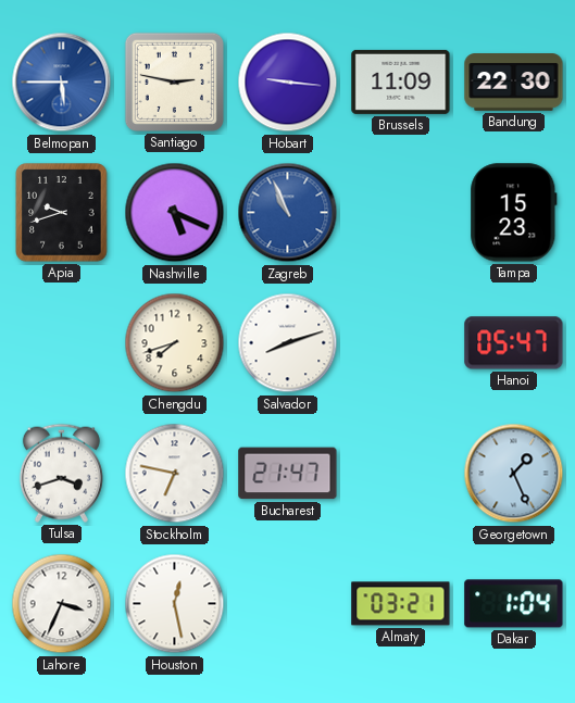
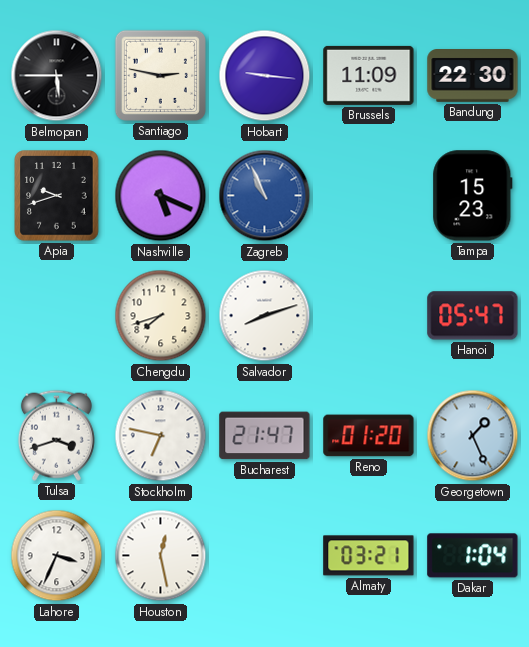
Belmopan dial: blue -> black
Reno: none -> 01:20
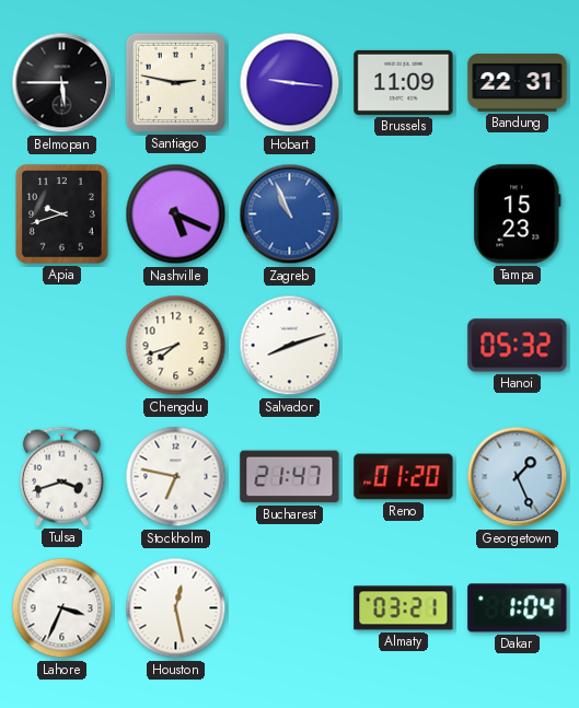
Bandung: 22:30 -> 22:31
Hanoi: 05:47 -> 05:32
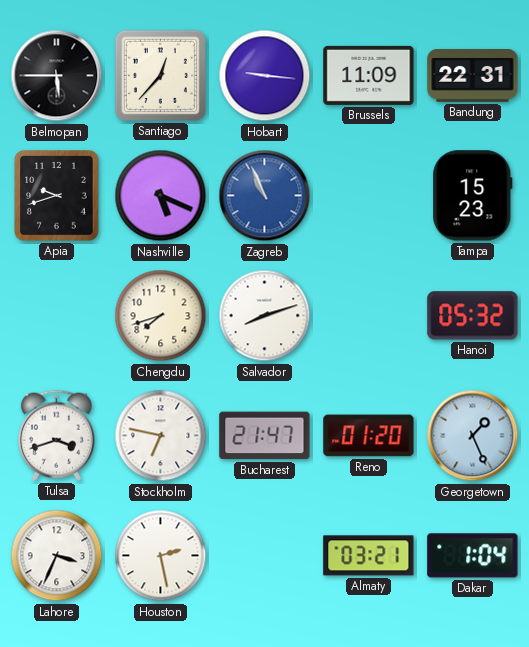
Santiago: 2:47 -> 12:37
Houston: 12:28 -> 2:28
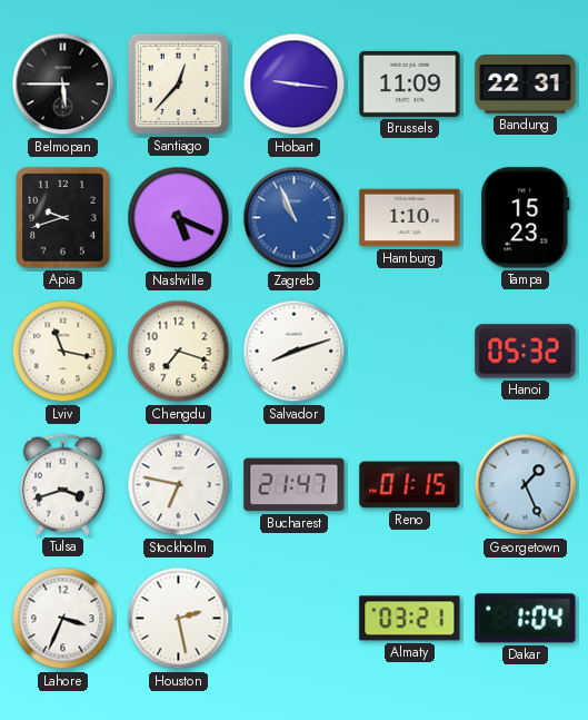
Hamburg: none -> 1:10
Lviv: none -> 11:17
Chengdu: 7:42 -> 7:18
Reno: 01:20 -> 01:15
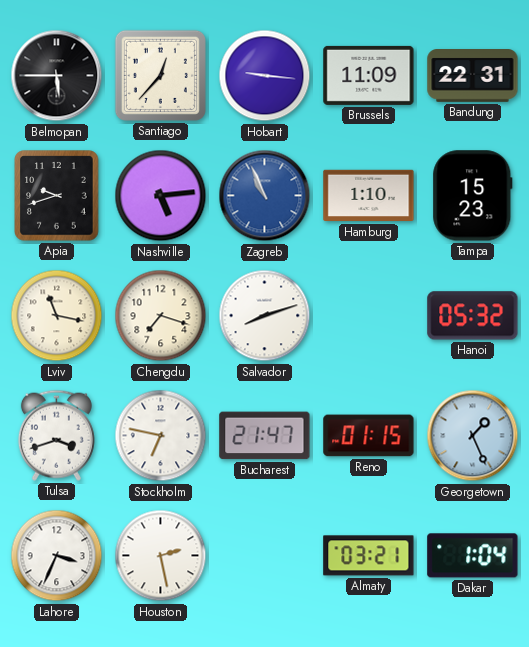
Nashville: 5:19 -> 5:14
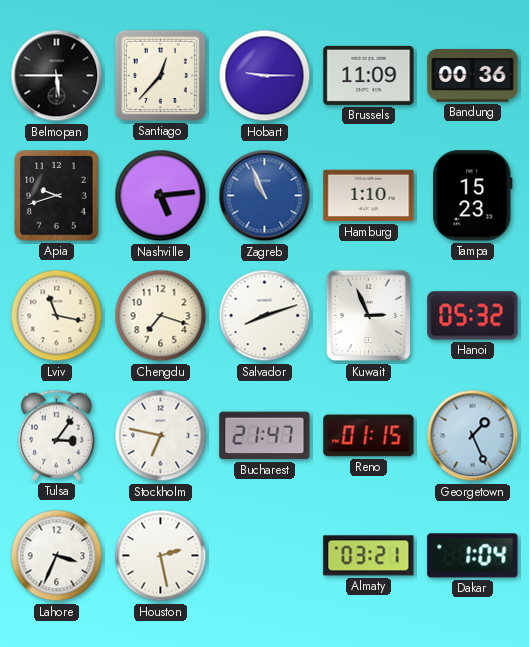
Hobart: 9:16 -> 9:15
Bandung: 22:31 -> 00:36
Kuwait: none -> 2:56
Tulsa: 3:42 -> 3:06
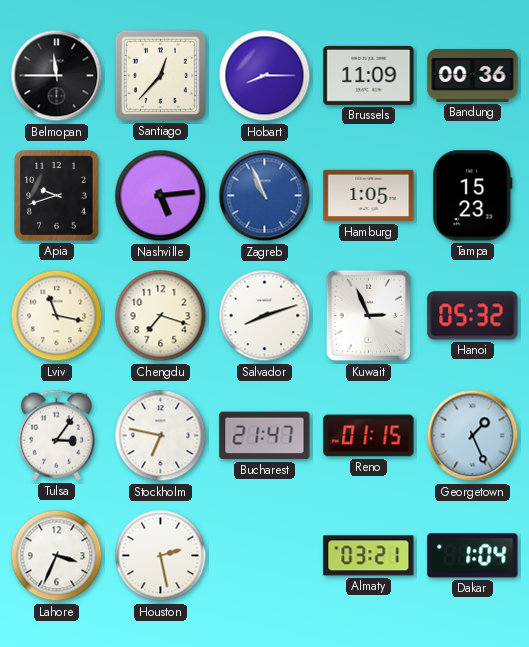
Belmopan: 5:45 -> 11:45
Hobart: 9:15 -> 8:15
Hamburg: 1:10 -> 1:05
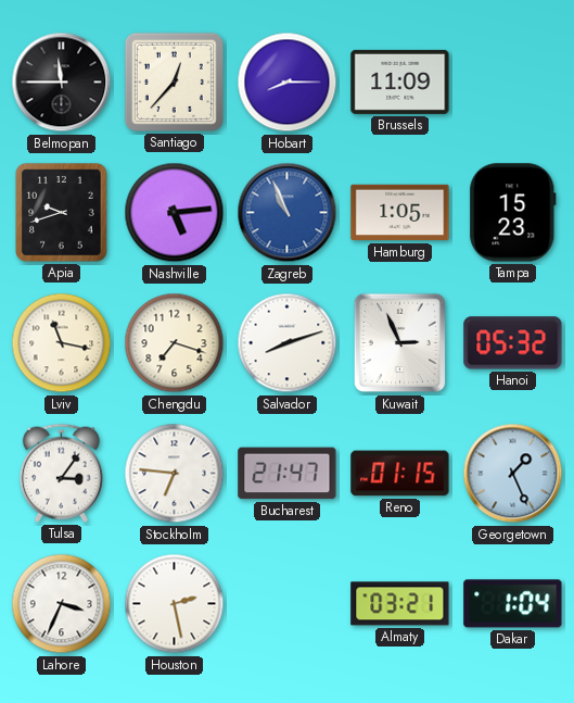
Bandung: 00:36 -> none
Stockholm: 6:47 -> 6:46
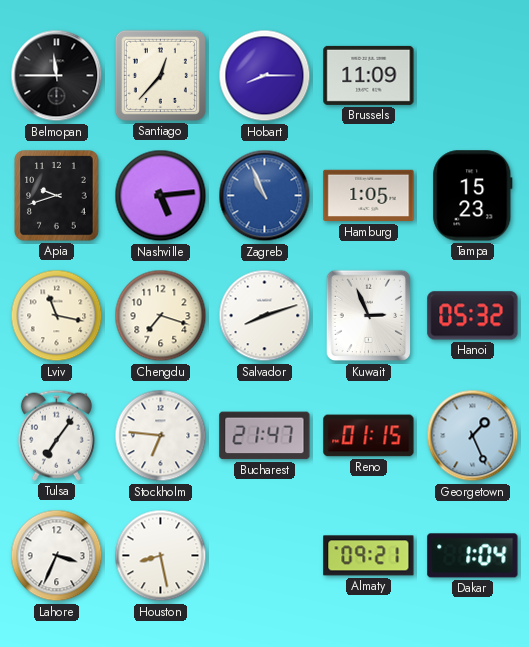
Tulsa: 3:06 -> 7:06
Houston: 2:28 -> 8:28
Almaty: 03:21 -> 09:21
